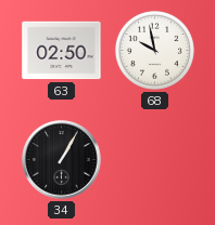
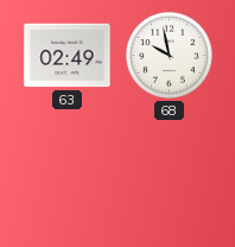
63: 02:50 -> 02:49
34: 1:05 -> none
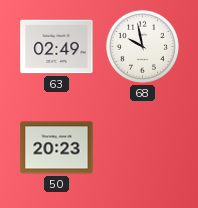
50: none -> 20:23
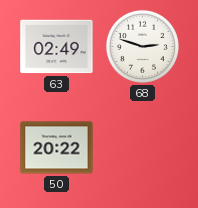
68: 9:58 -> 2:48
50: 20:23 -> 20:22
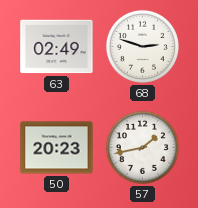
50: 20:22 -> 20:23
57: none -> 1:43
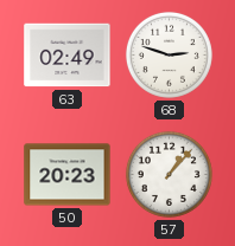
57: 1:43 -> 1:07
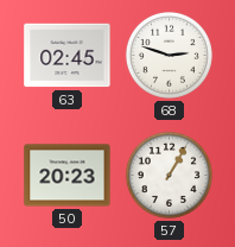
63: 02:49 -> 02:45
57: 1:07 -> 1:05
